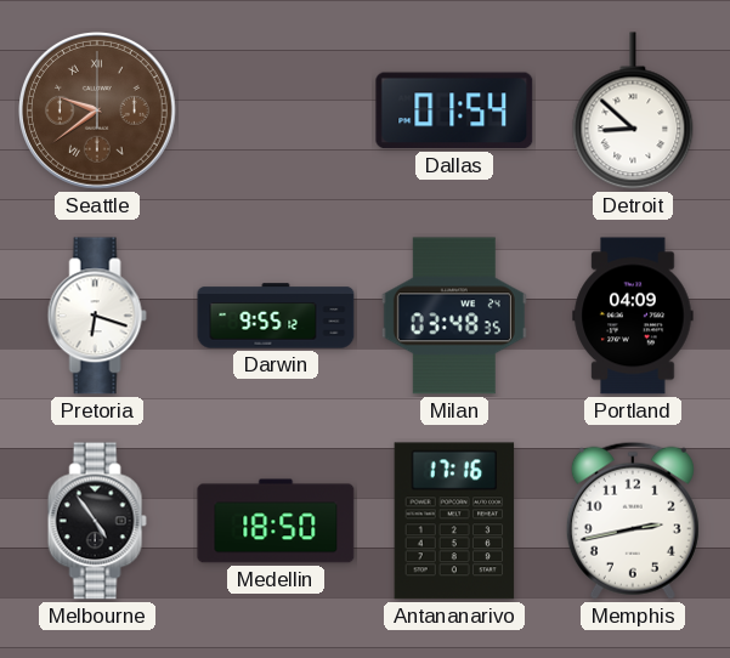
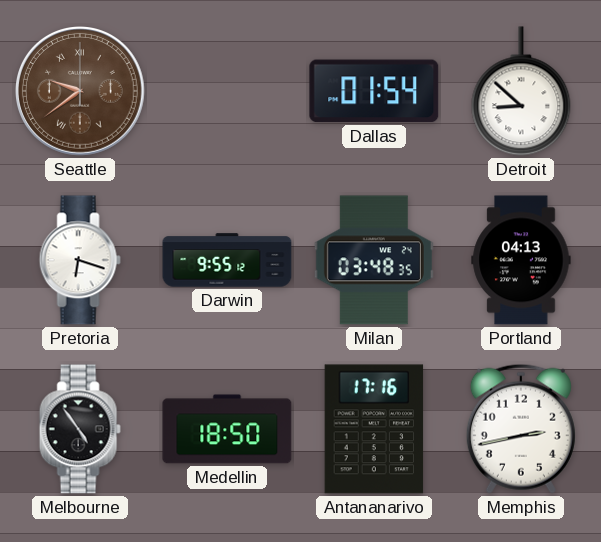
Portland: 04:09 -> 04:13
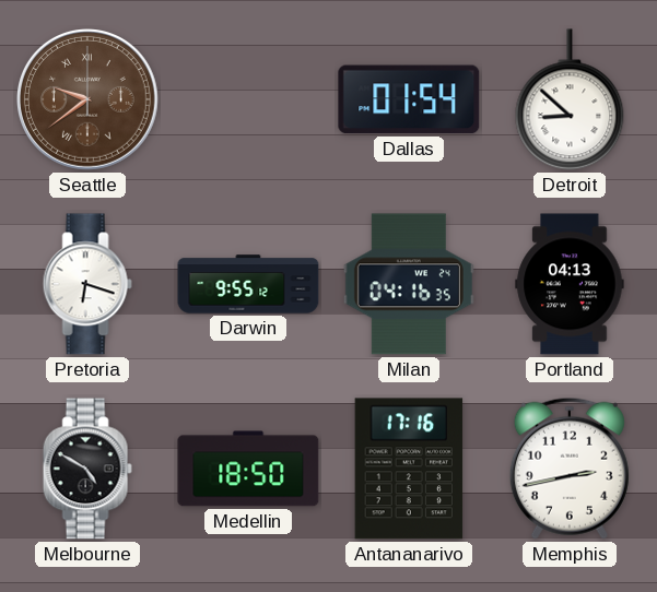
Milan: 03:48 -> 04:16
Melbourne: 4:54 -> 4:50
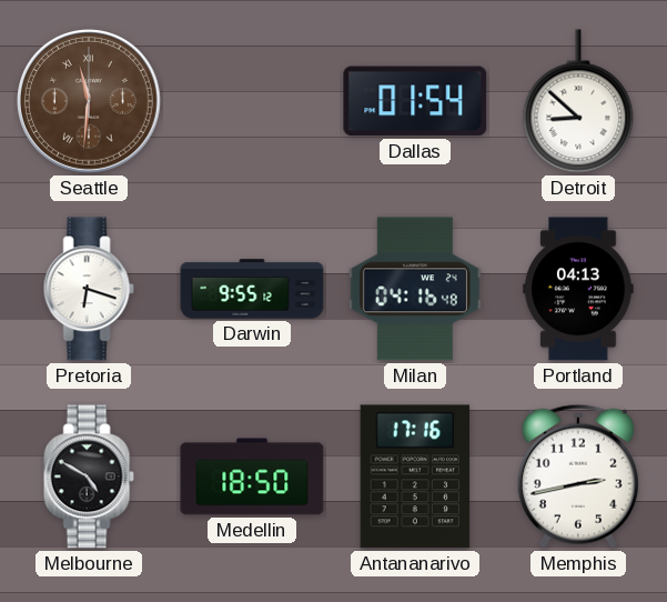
Seattle: 9:39 -> 11:31
Milan: 04:16:35 -> 04:16:48
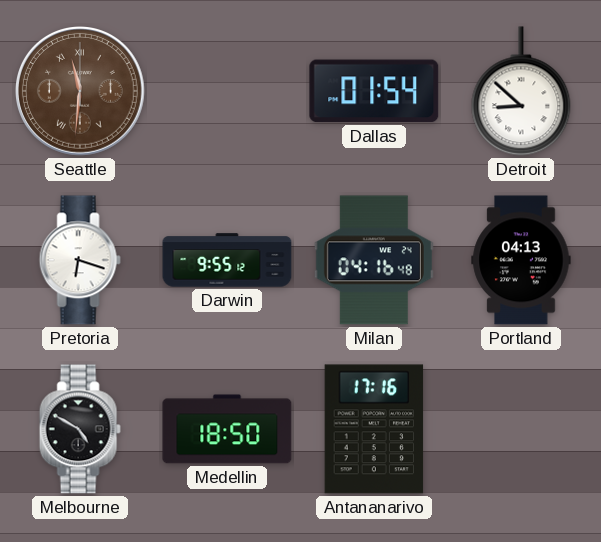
Memphis: 2:43 -> none
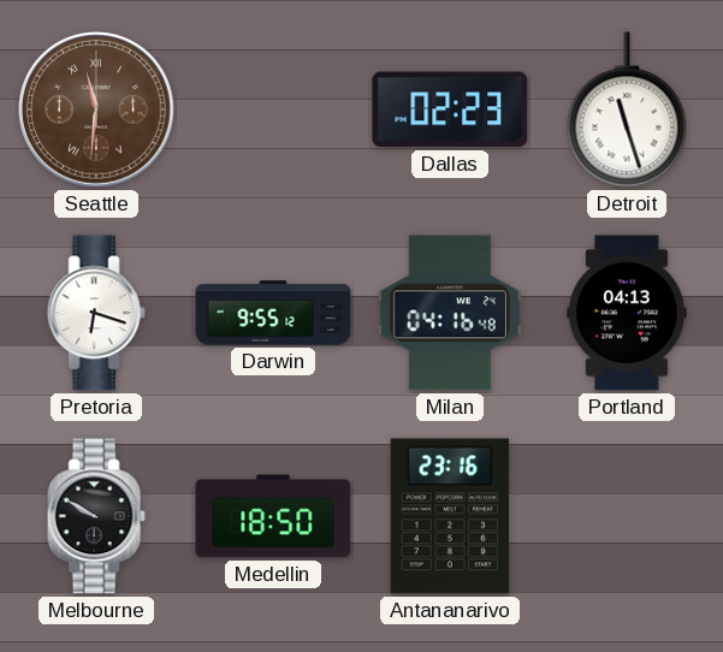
Dallas: 01:54 -> 02:23
Detroit: 8:52 -> 11:27
Melbourne: 4:50 -> 9:50
Antananarivo: 17:16 -> 23:16
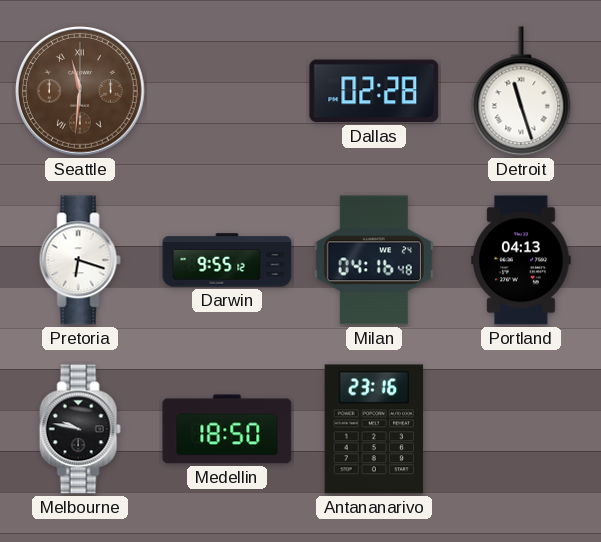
Dallas: 02:23 -> 02:28
Melbourne: 9:50 -> 9:47
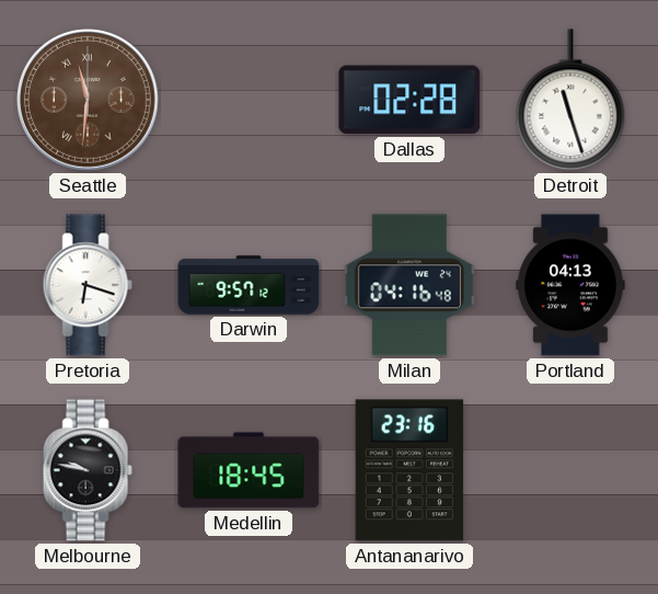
Darwin: 9:55 -> 9:57
Medellin: 18:50 -> 18:45
